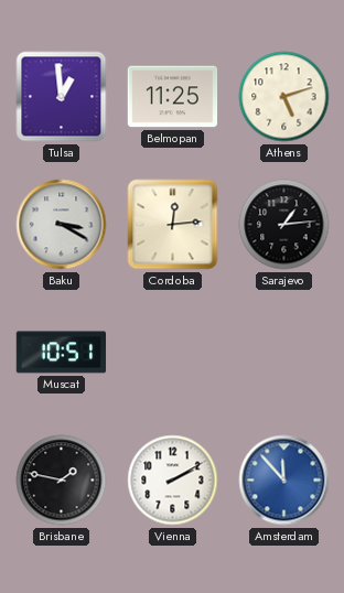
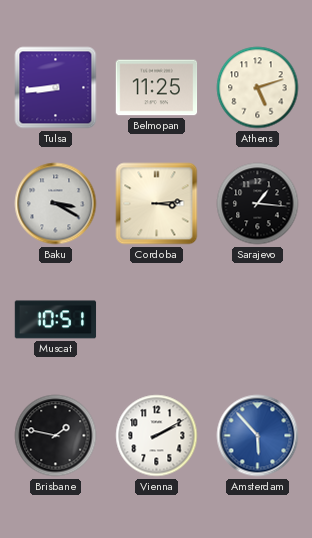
Tulsa: 12:59 -> 8:44
Cordoba: 12:14 -> 3:14
Sarajevo: 1:14 -> 1:16
Amsterdam: 11:53 -> 5:53
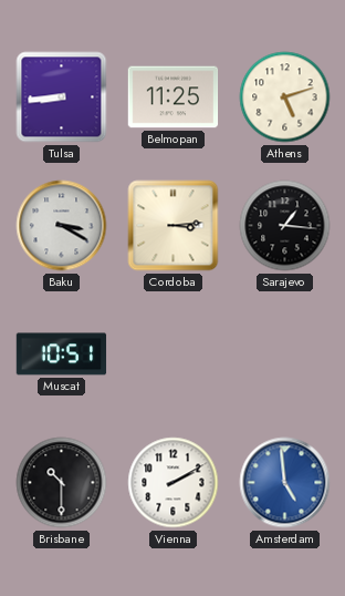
Brisbane: 1:47 -> 10:30
Amsterdam: 5:53 -> 4:59
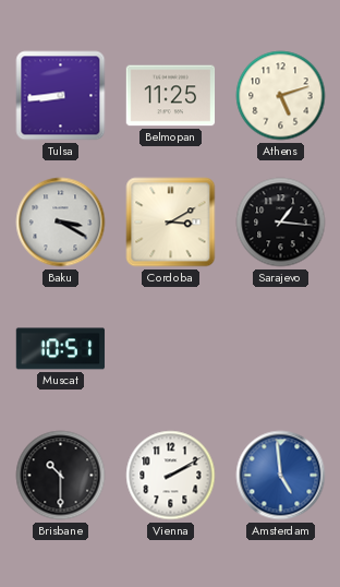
Cordoba: 3:14 -> 3:10
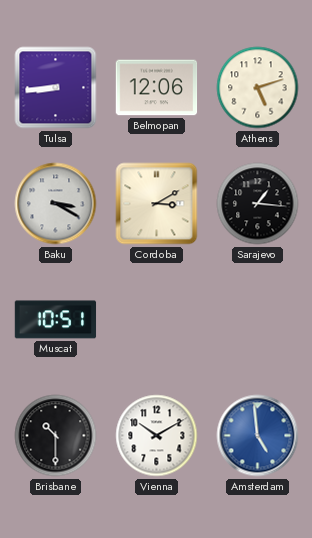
Belmopan: 11:25 -> 12:06
Vienna: 2:10 -> 10:10
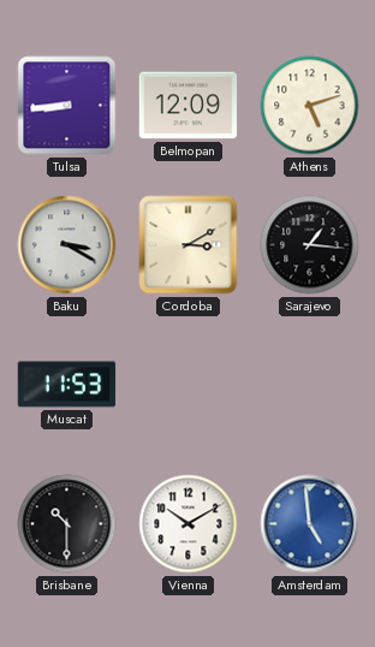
Belmopan: 12:06 -> 12:09
Muscat: 10:51 -> 11:53
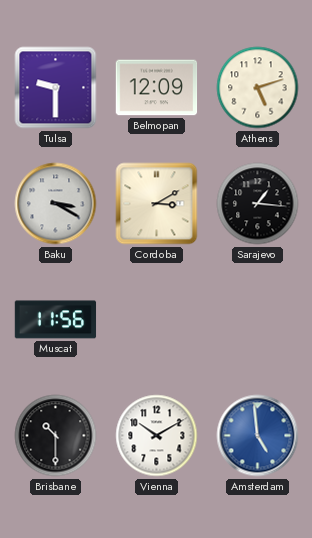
Tulsa: 8:44 -> 9:30
Muscat: 11:53 -> 11:56
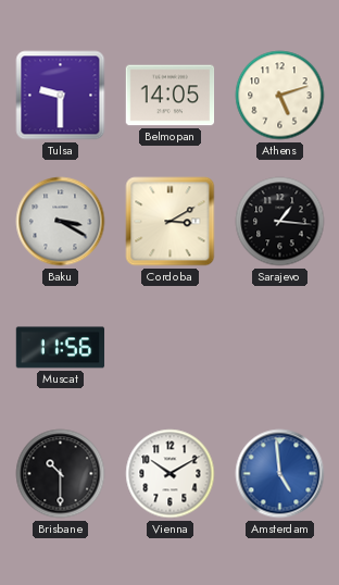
Belmopan: 12:09 -> 14:05
